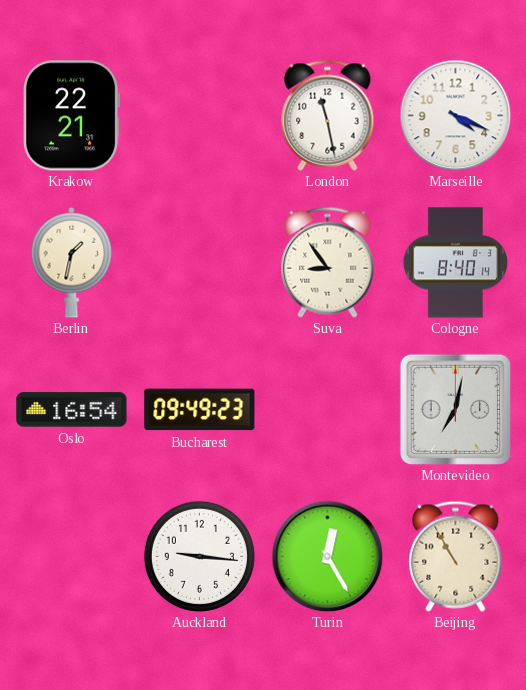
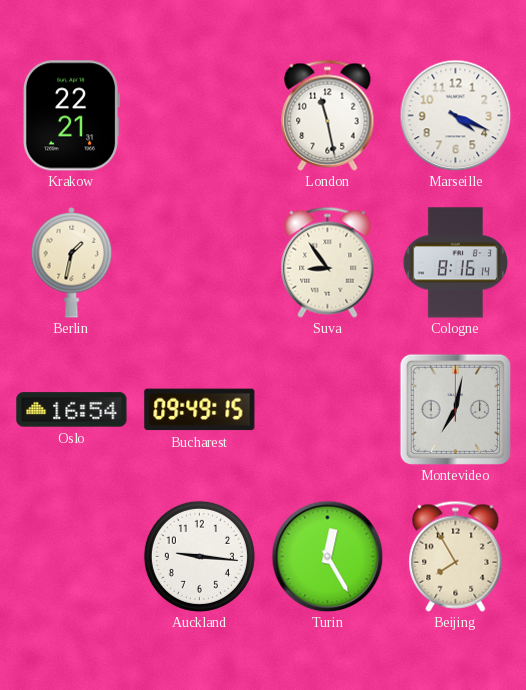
Cologne: 8:40 -> 8:16
Bucharest: 09:49:23 -> 09:49:15
Beijing: 10:55 -> 7:55
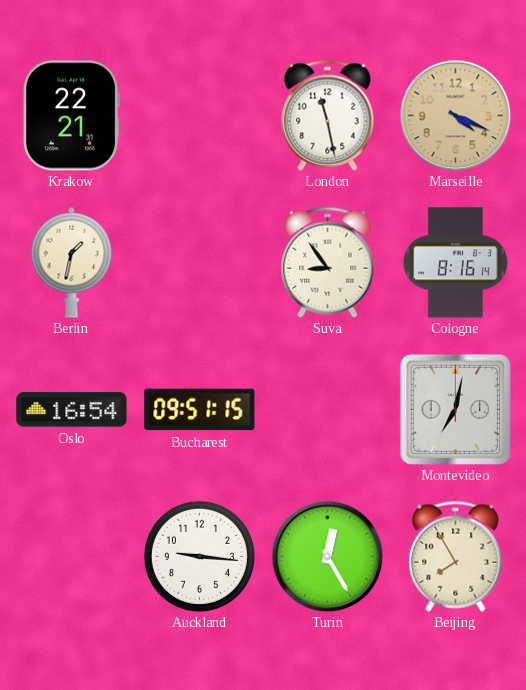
Marseille dial: white -> champagne
Bucharest: 09:49 -> 09:51
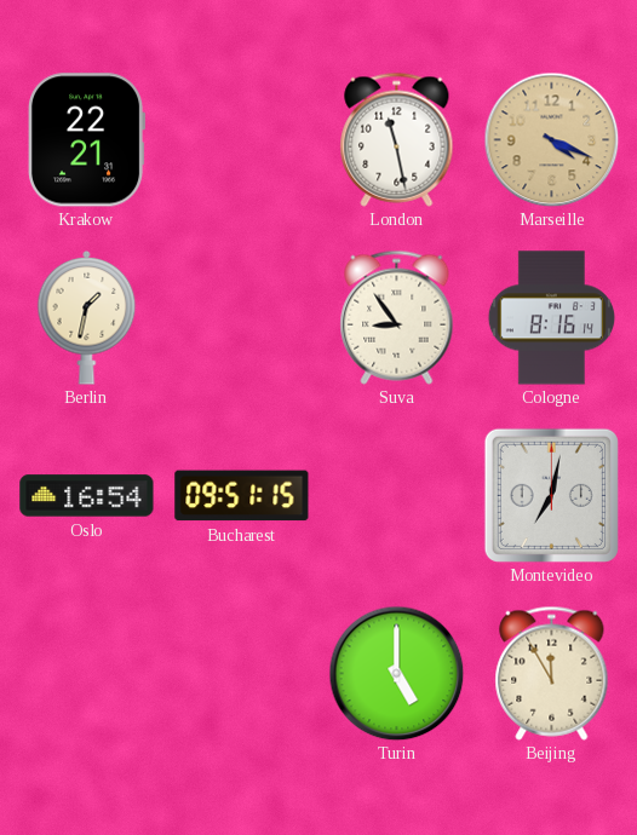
Auckland: 9:16 -> none
Turin: 12:25 -> 5:00
Beijing: 7:55 -> 11:55
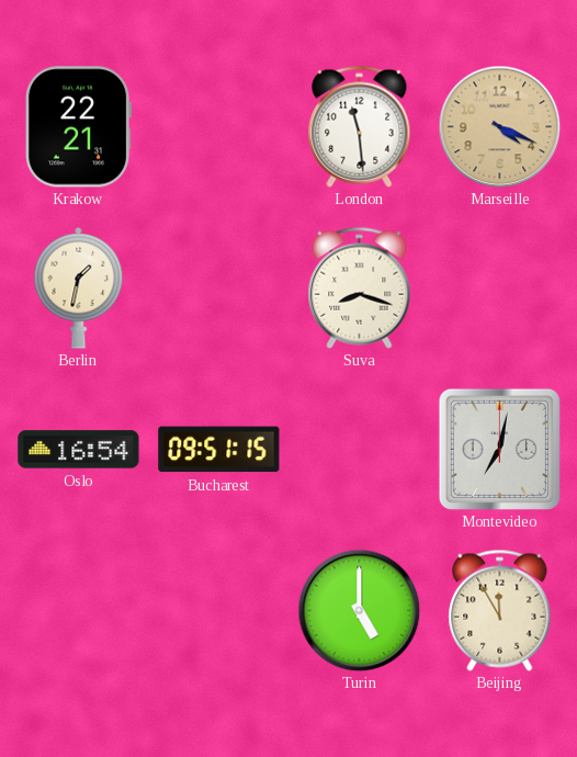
London: 11:28 -> 11:29
Suva: 8:54 -> 8:18
Cologne: 8:16 -> none
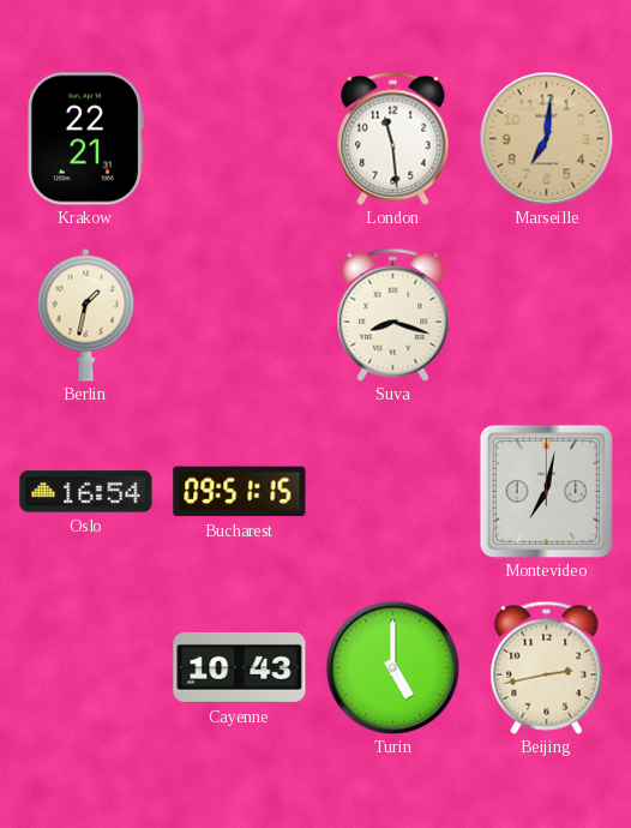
Marseille: 4:19 -> 7:01
Cayenne: none -> 10:43
Beijing: 11:55 -> 2:43
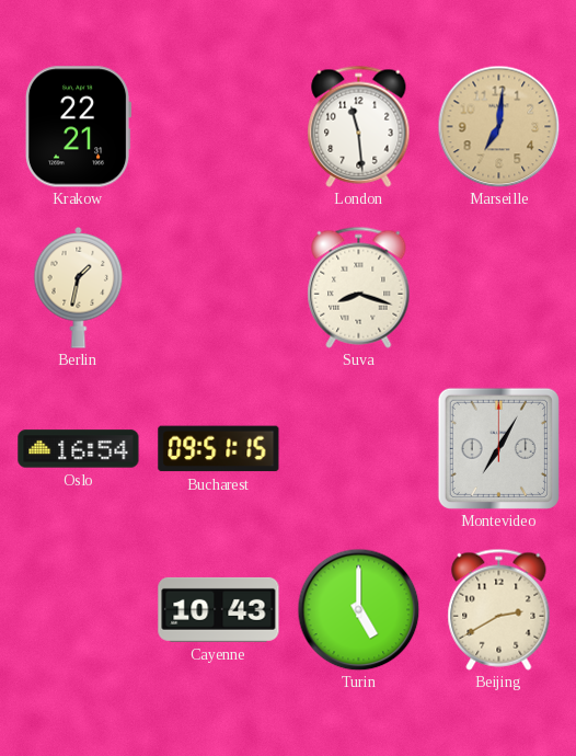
Montevideo: 7:02 -> 7:05
Beijing: 2:43 -> 2:40
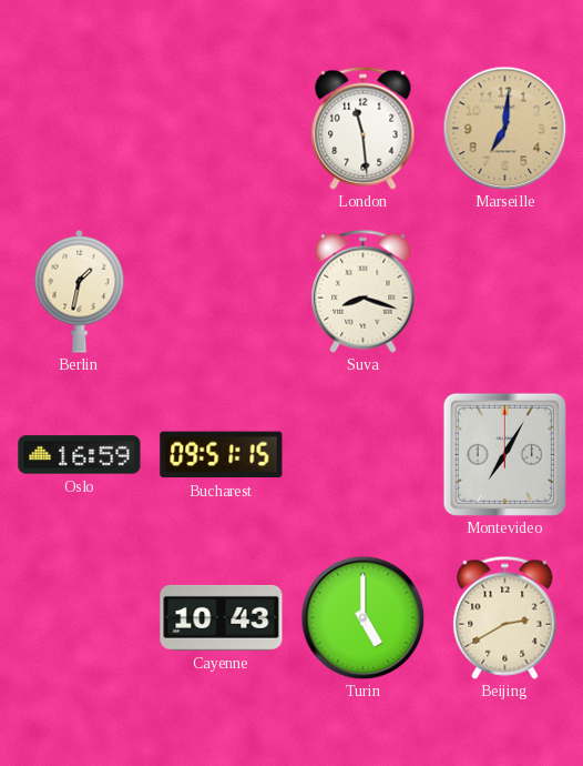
Krakow: 22:21 -> none
Oslo: 16:54 -> 16:59
